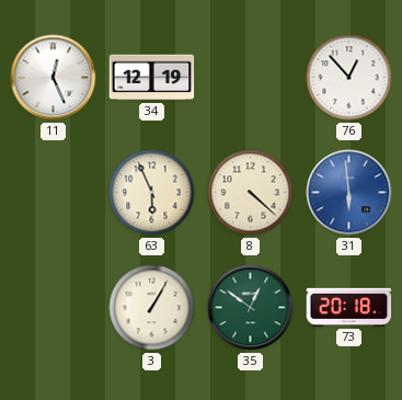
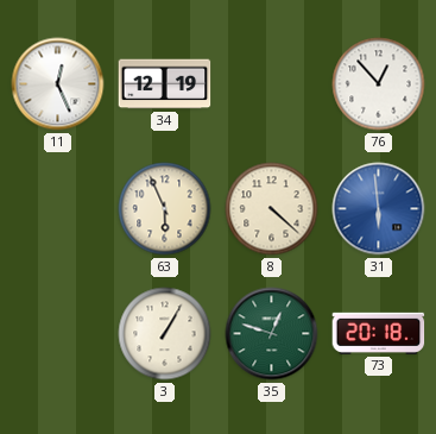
35: 12:51 -> 12:48
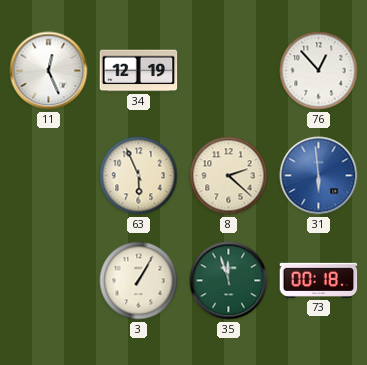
8: 4:22 -> 2:22
35: 12:48 -> 11:57
73: 20:18 -> 00:18
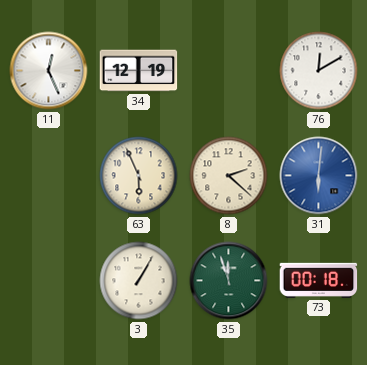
76: 12:53 -> 12:10
31: 5:59 -> 6:01
